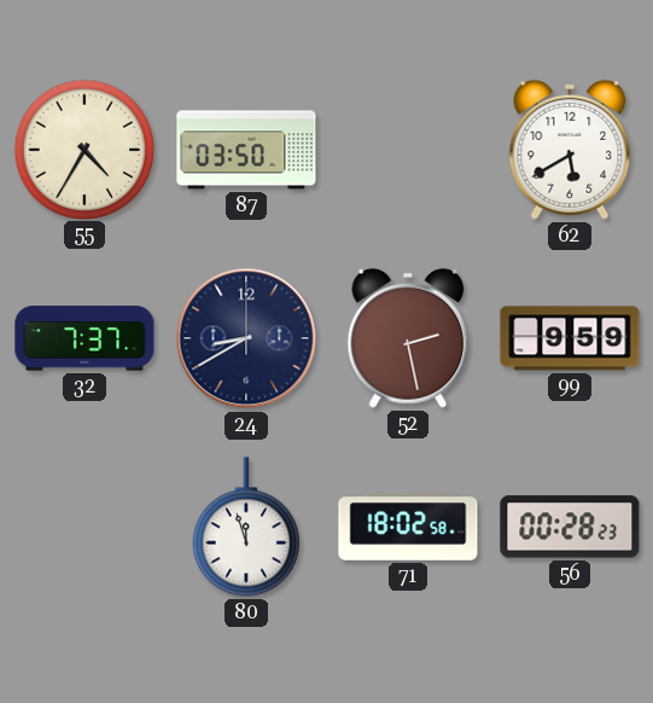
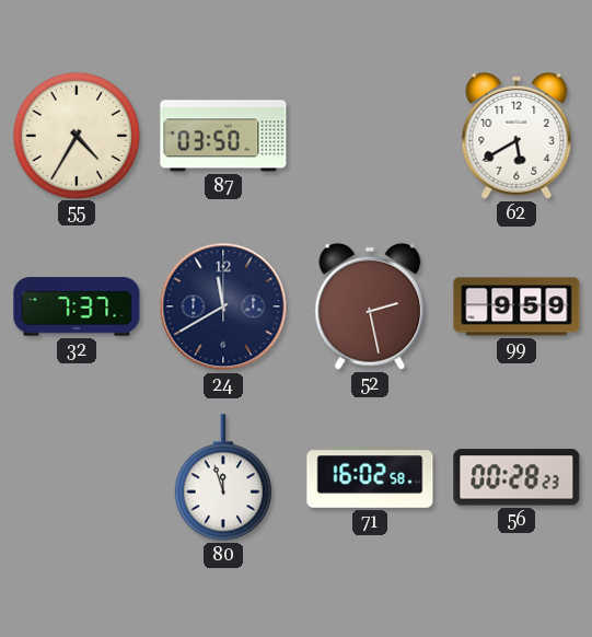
24: 8:40 -> 11:40
71: 18:02 -> 16:02
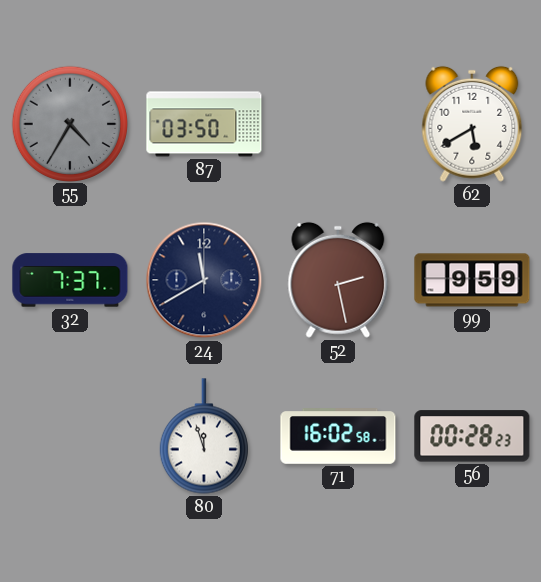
55 dial: cream -> grey
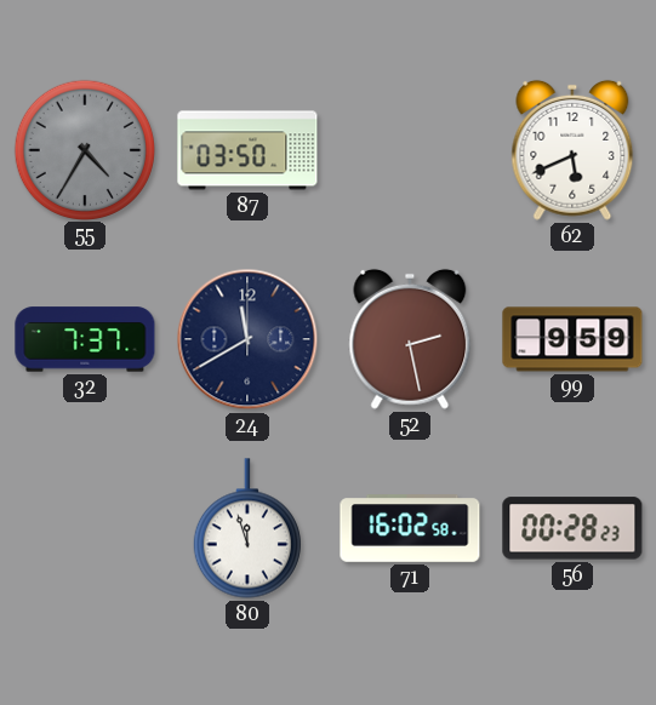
62: 5:40 -> 5:41
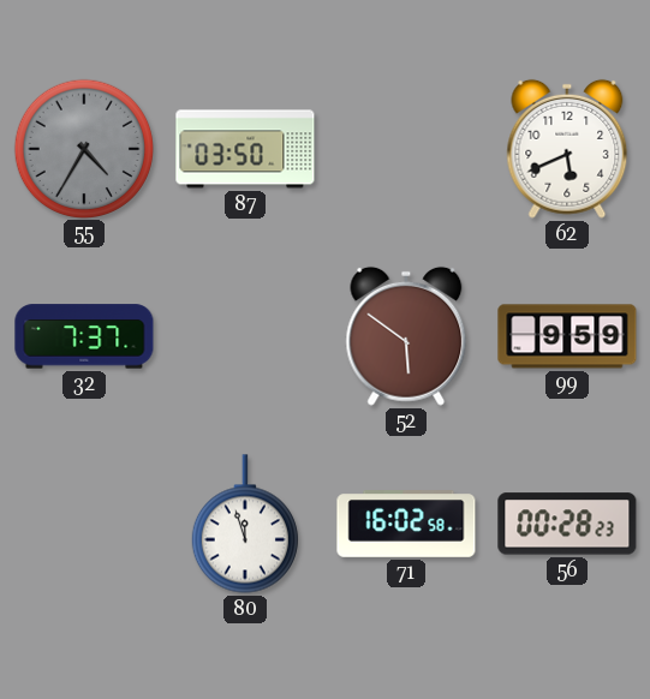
24: 11:40 -> none
52: 2:28 -> 5:51
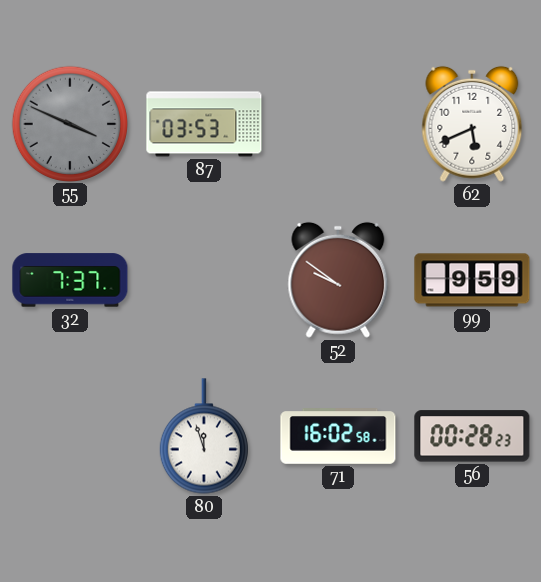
55: 4:35 -> 3:49
87: 03:50 -> 03:53
52: 5:51 -> 9:51
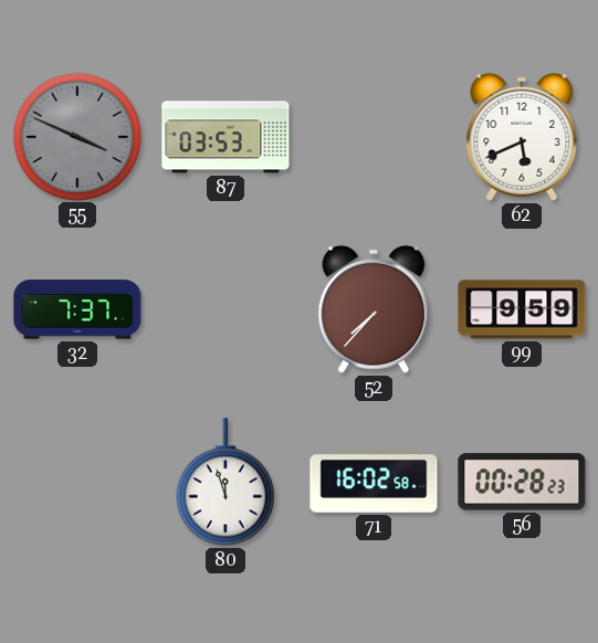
52: 9:51 -> 7:37
